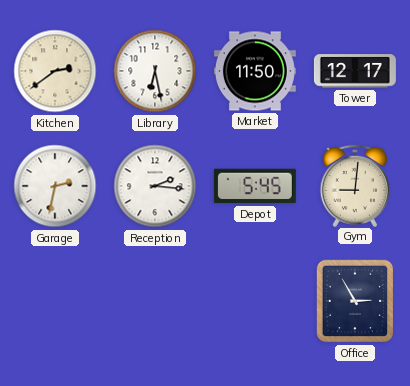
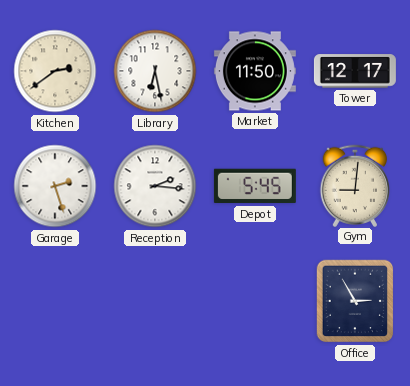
Garage: 2:32 -> 2:27
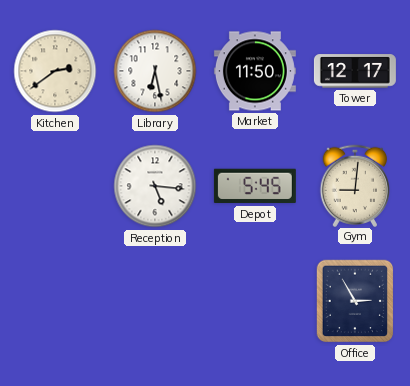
Garage: 2:27 -> none
Reception: 2:16 -> 5:16
